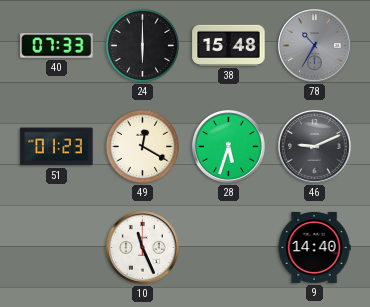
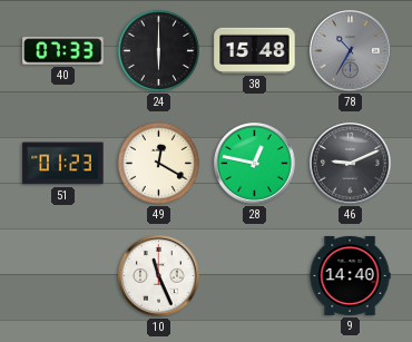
28: 5:33 -> 12:47
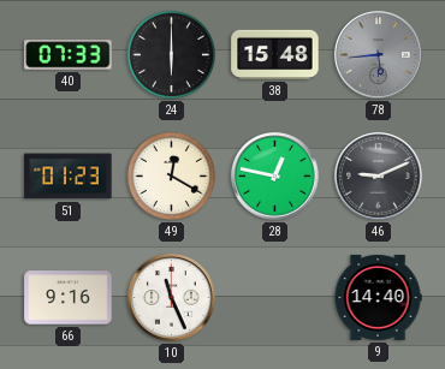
78: 10:35 -> 5:44
66: none -> 9:16
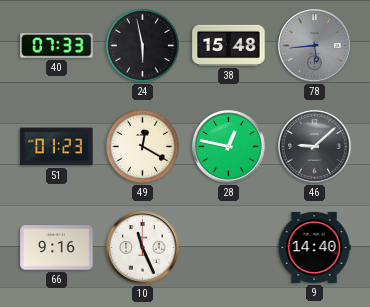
24: 6:00 -> 5:58
46: 9:11 -> 9:08
